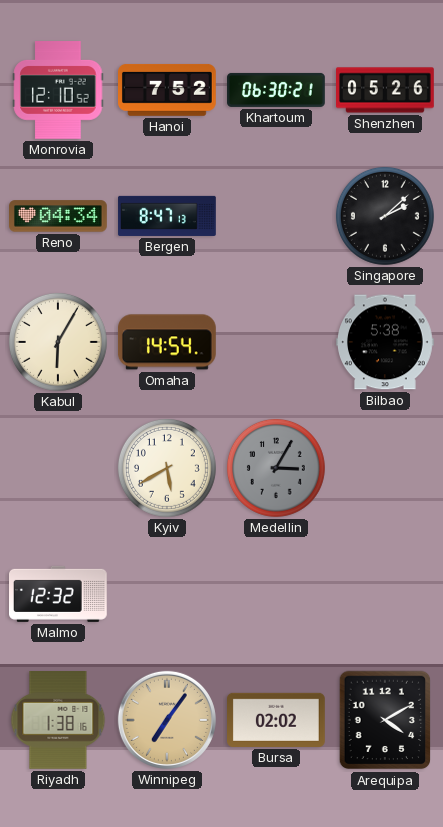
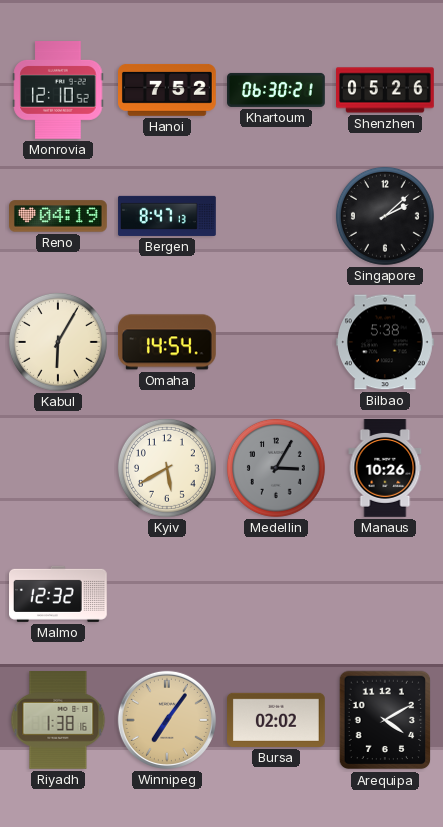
Reno: 04:34 -> 04:19
Manaus: none -> 10:26
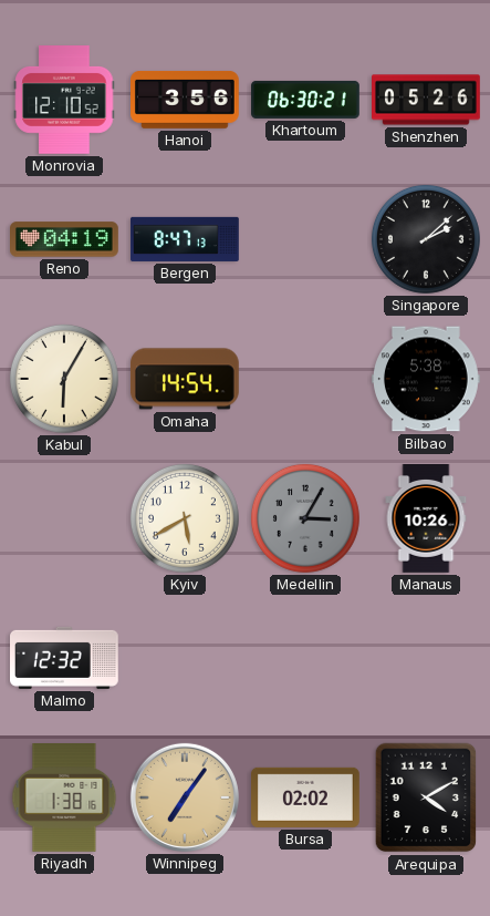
Hanoi: 7:52 -> 3:56
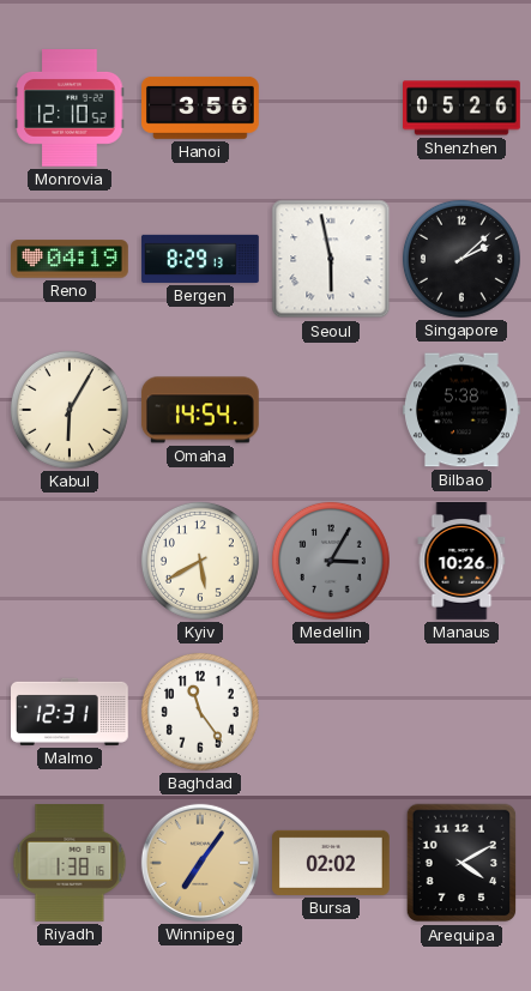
Khartoum: 06:30 -> none
Bergen: 8:47 -> 8:29
Seoul: none -> 5:58
Malmo: 12:32 -> 12:31
Baghdad: none -> 11:24
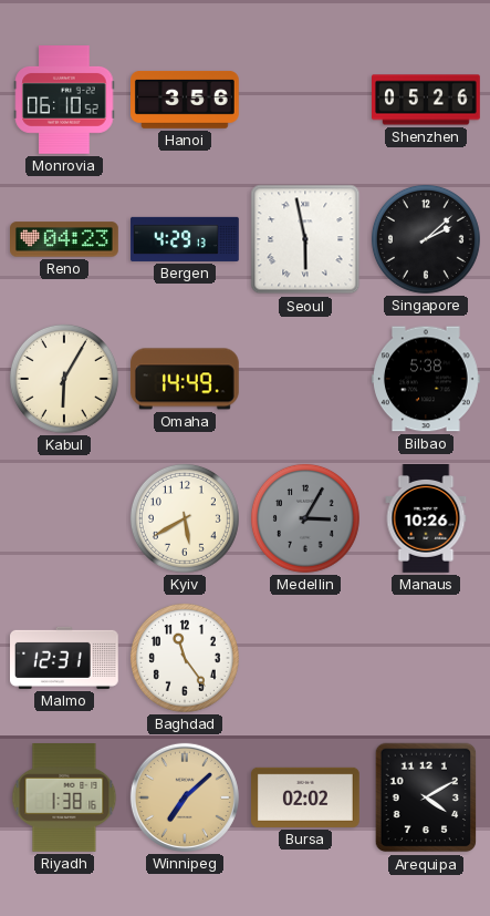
Monrovia: 12:10 -> 06:10
Reno: 04:19 -> 04:23
Bergen: 8:29 -> 4:29
Omaha: 14:54 -> 14:49
Winnipeg: 7:06 -> 7:08
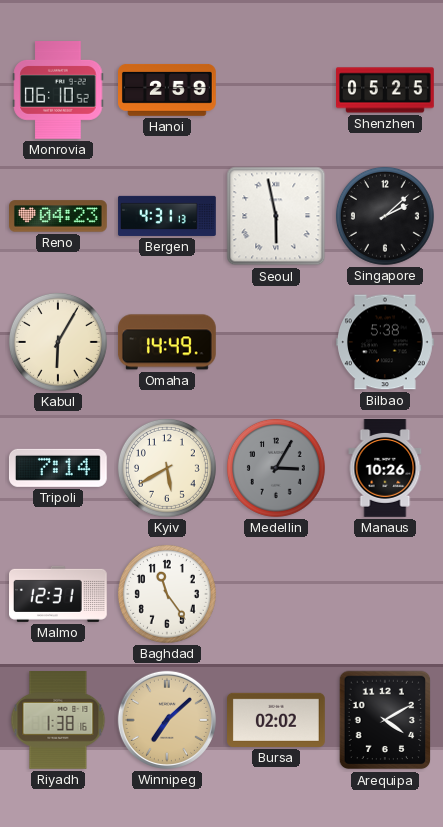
Hanoi: 3:56 -> 2:59
Shenzhen: 05:26 -> 05:25
Bergen: 4:29 -> 4:31
Tripoli: none -> 7:14
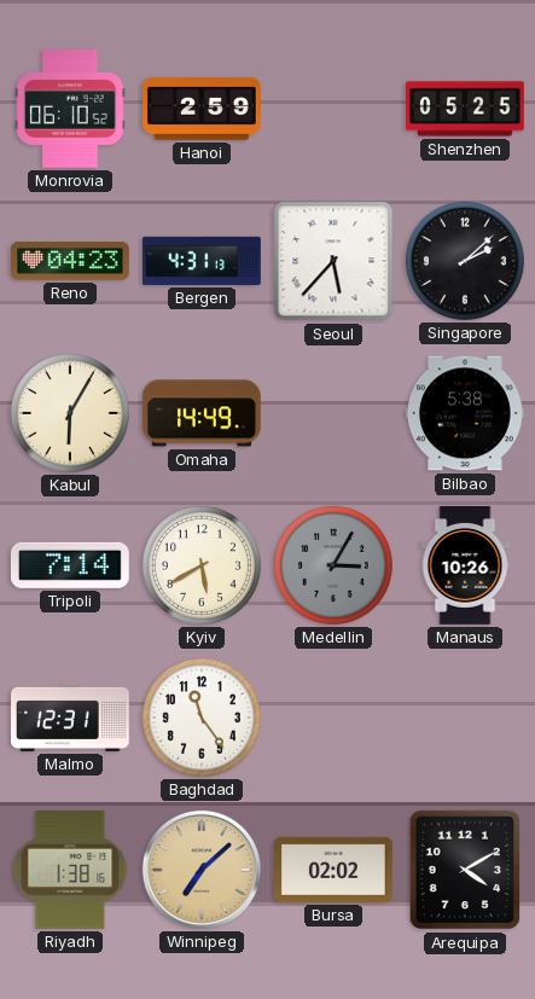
Seoul: 5:58 -> 5:37
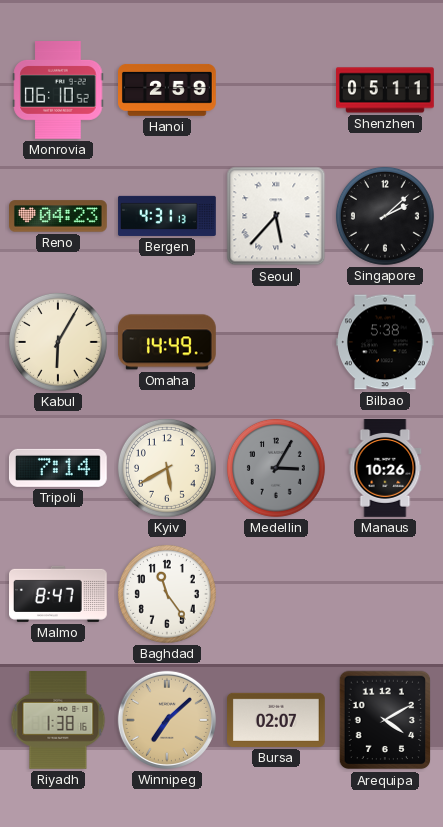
Shenzhen: 05:25 -> 05:11
Malmo: 12:31 -> 8:47
Bursa: 02:02 -> 02:07
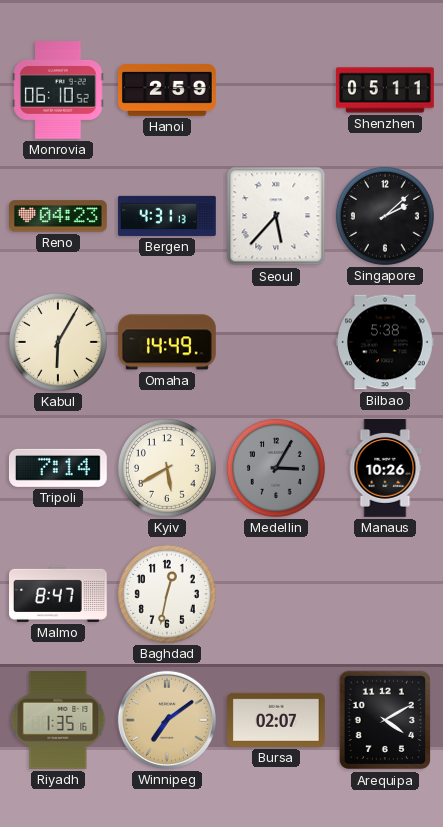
Baghdad: 11:24 -> 12:32
Riyadh: 1:38 -> 1:35
Winnipeg: 7:08 -> 7:09
